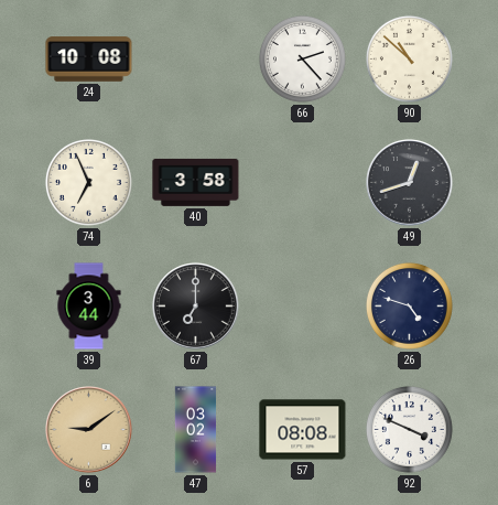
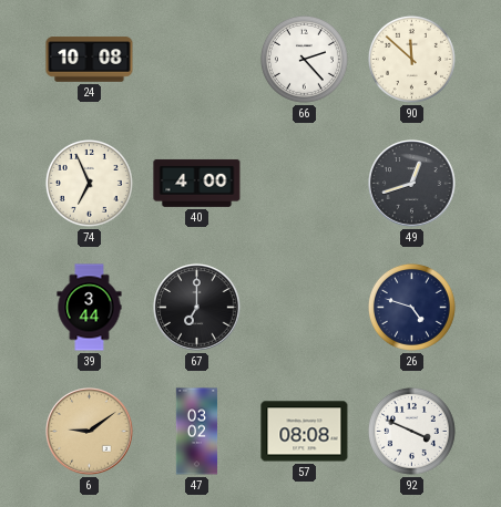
90: 10:52 -> 11:52
40: 3:58 -> 4:00
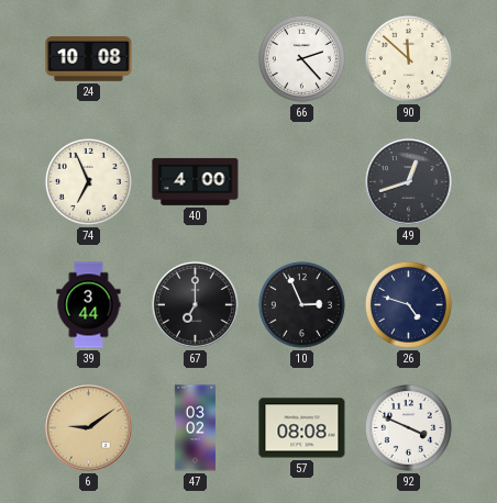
10: none -> 2:56
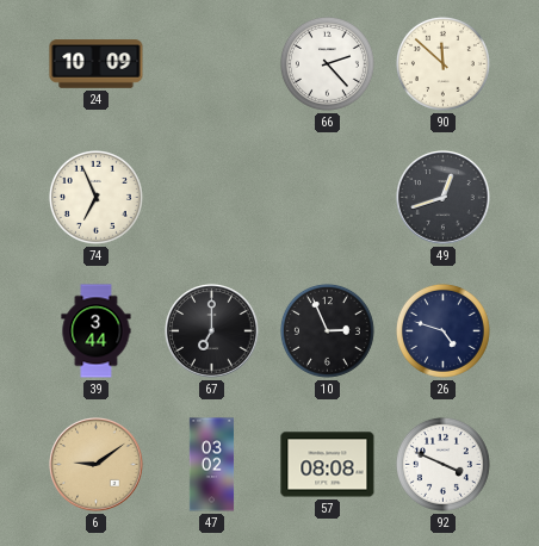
24: 10:08 -> 10:09
40: 4:00 -> none
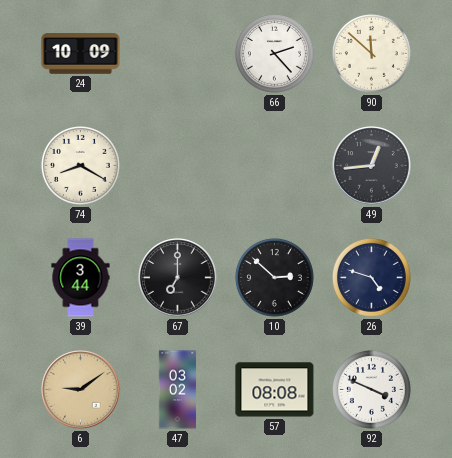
74: 6:56 -> 8:20
49: 12:42 -> 12:44
10: 2:56 -> 2:52
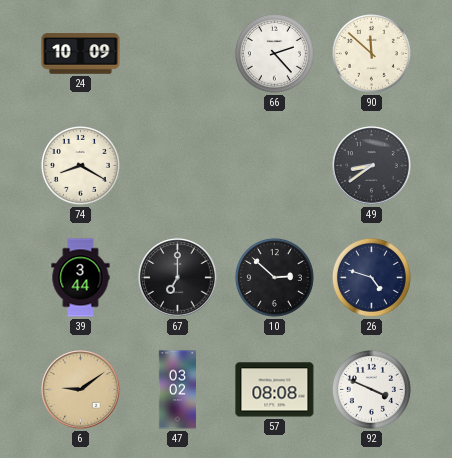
49: 12:44 -> 8:39
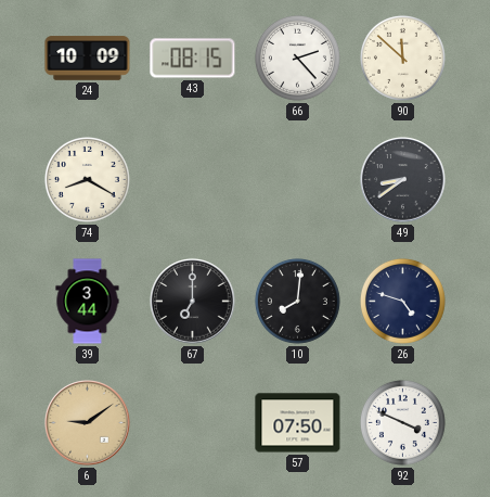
43: none -> 08:15
10: 2:52 -> 8:01
47: 03:02 -> none
57: 08:08 -> 07:50
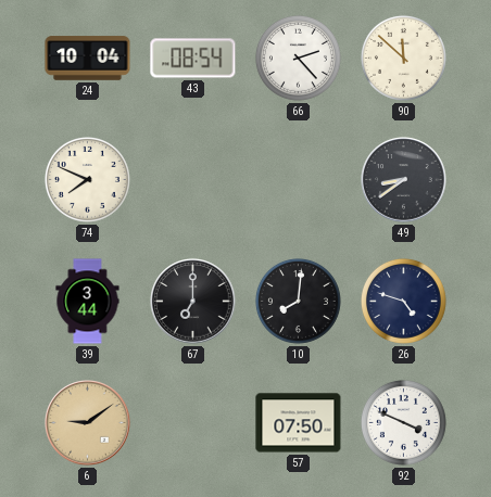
24: 10:09 -> 10:04
43: 08:15 -> 08:54
74: 8:20 -> 7:49
